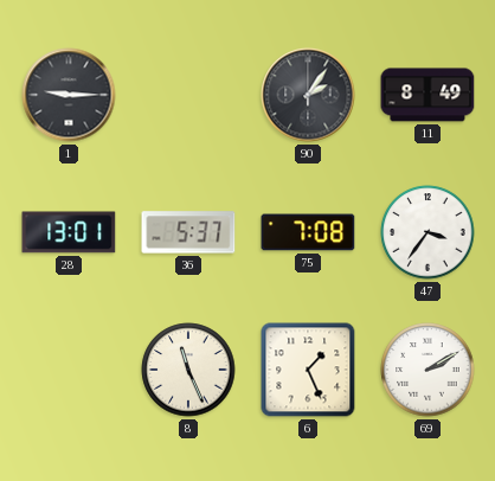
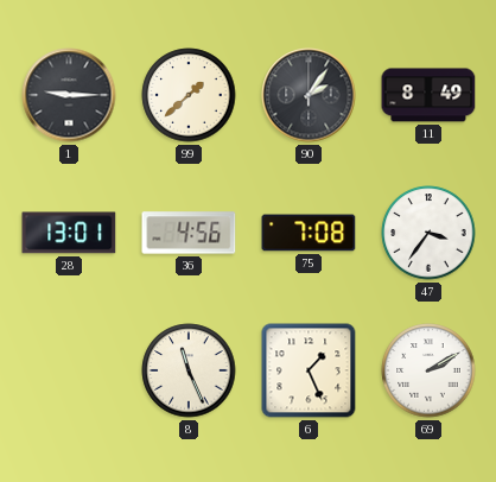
99: none -> 1:38
36: 5:37 -> 4:56
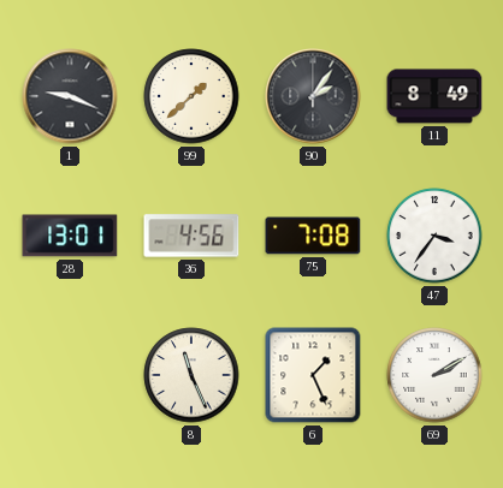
1: 9:15 -> 9:19
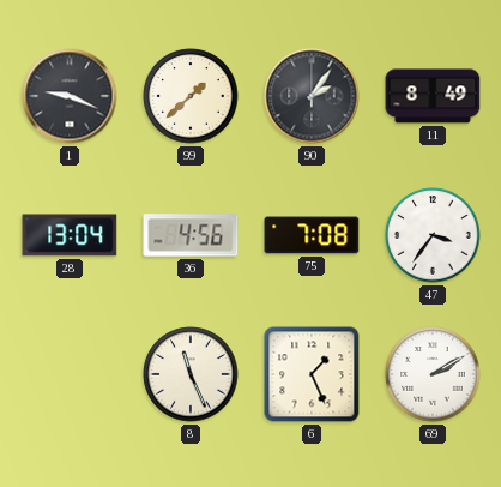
28: 13:01 -> 13:04
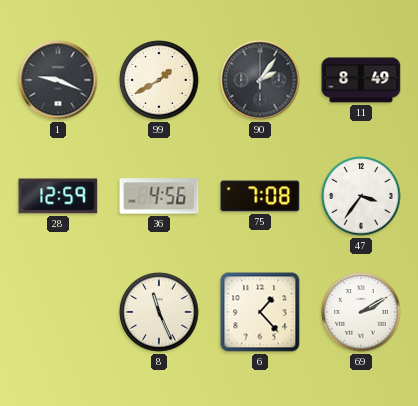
99: 1:38 -> 1:40
28: 13:04 -> 12:59
6: 1:26 -> 1:23
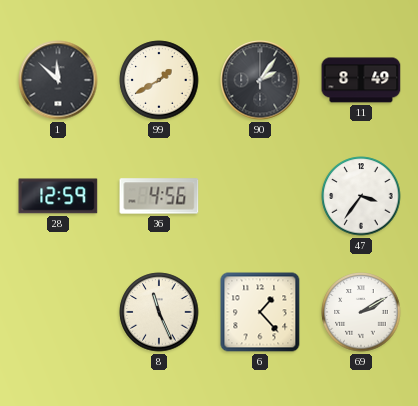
1: 9:19 -> 11:52
75: 7:08 -> none
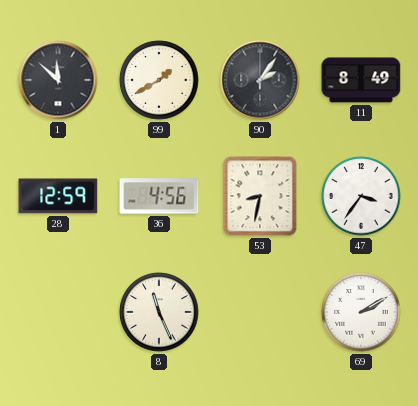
53: none -> 8:32
6: 1:23 -> none
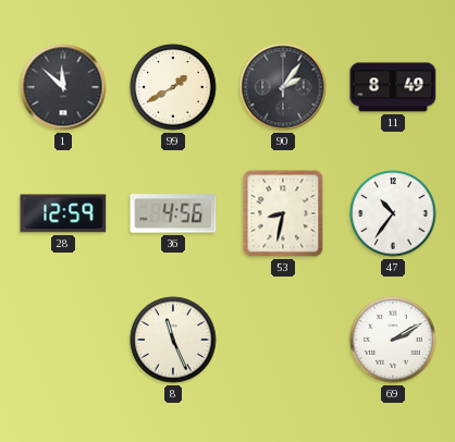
47: 3:36 -> 10:36
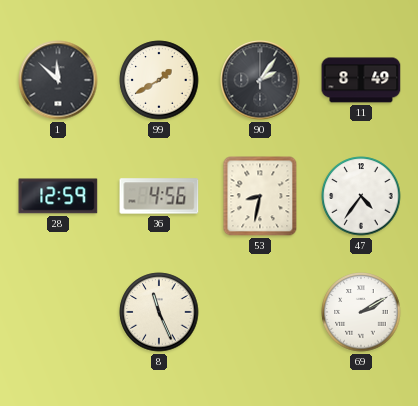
47: 10:36 -> 4:36
